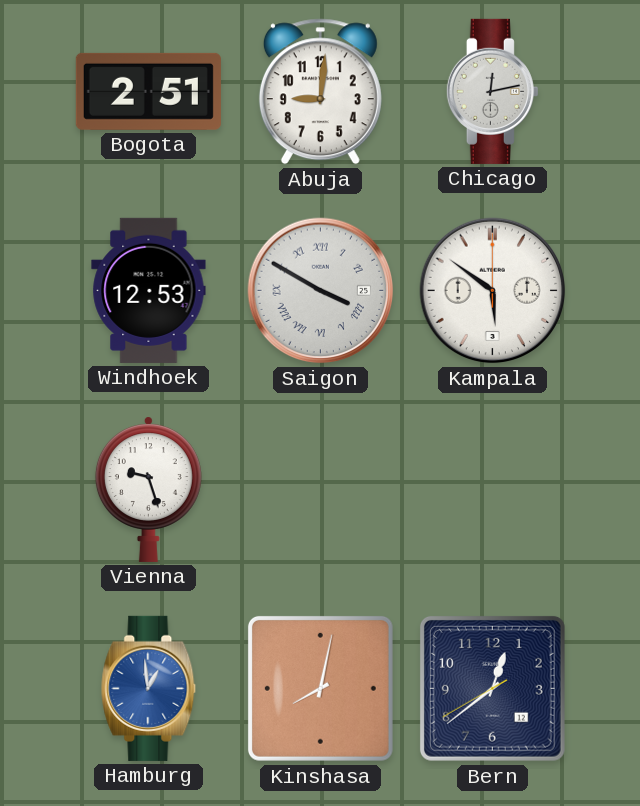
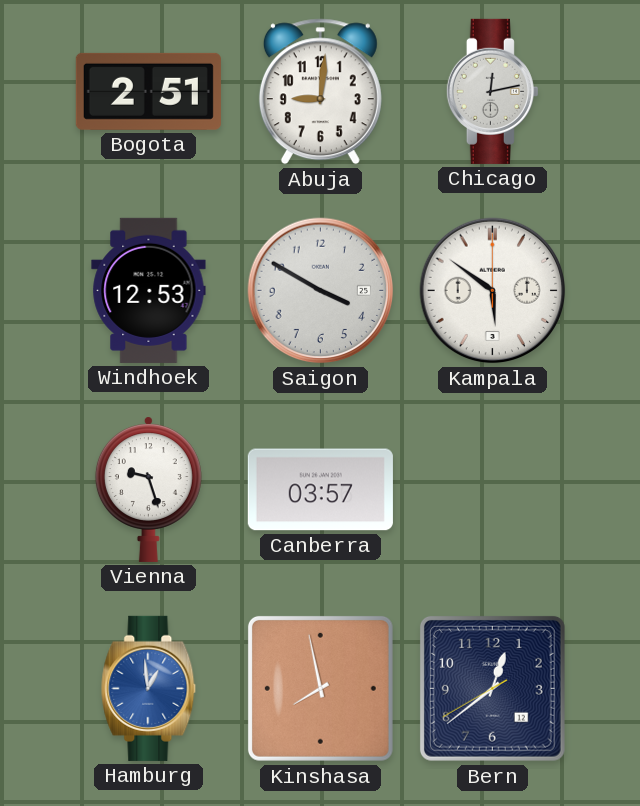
Saigon numerals: Roman -> Arabic
Canberra: none -> 03:57
Kinshasa: 8:02 -> 7:58
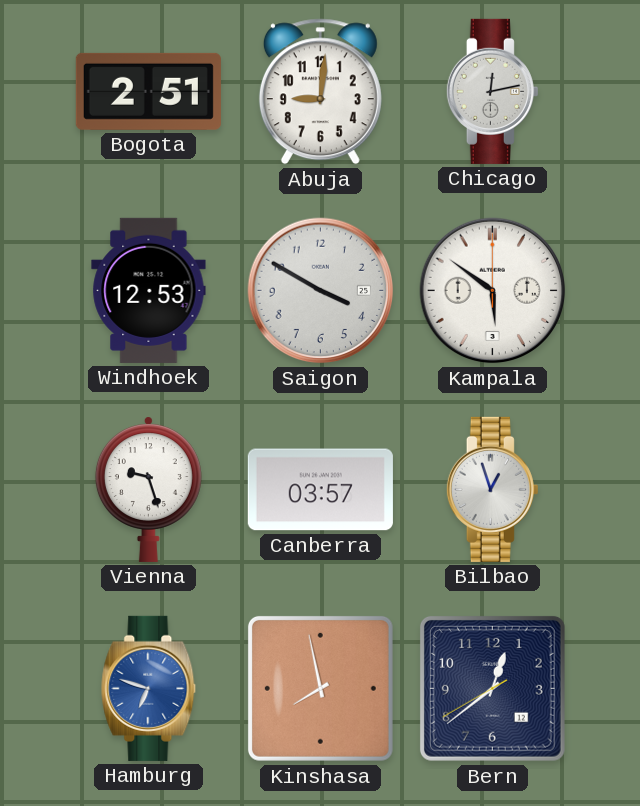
Bilbao: none -> 12:57
Hamburg: 12:59 -> 6:48
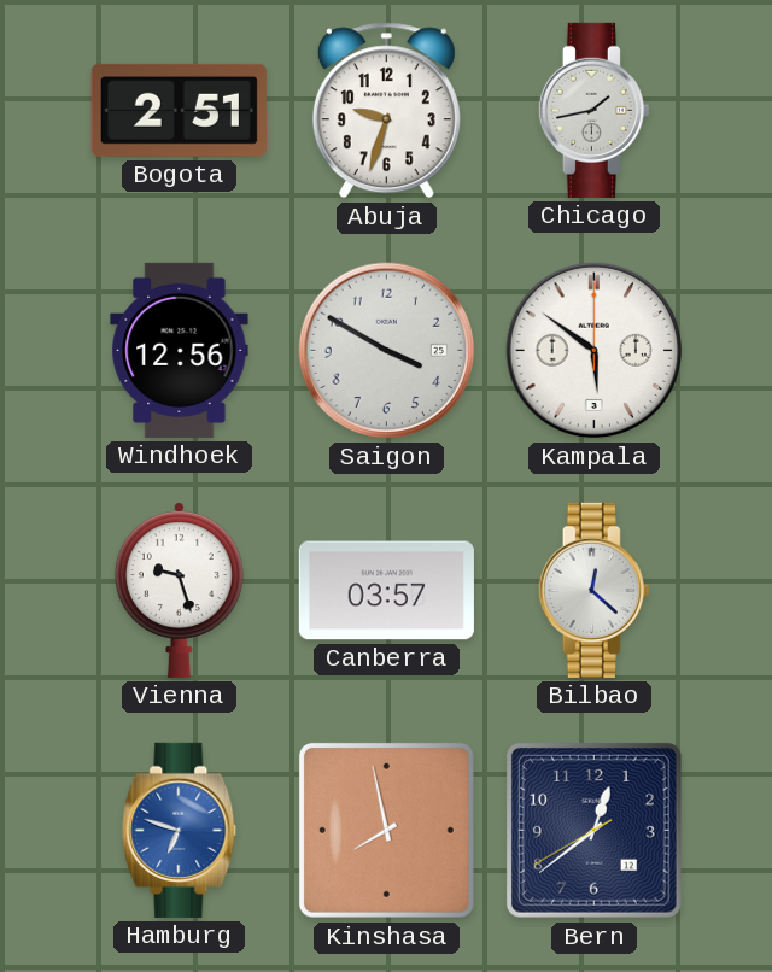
Abuja: 9:01 -> 9:33
Chicago: 12:13 -> 1:43
Windhoek: 12:53 -> 12:56
Bilbao: 12:57 -> 12:22
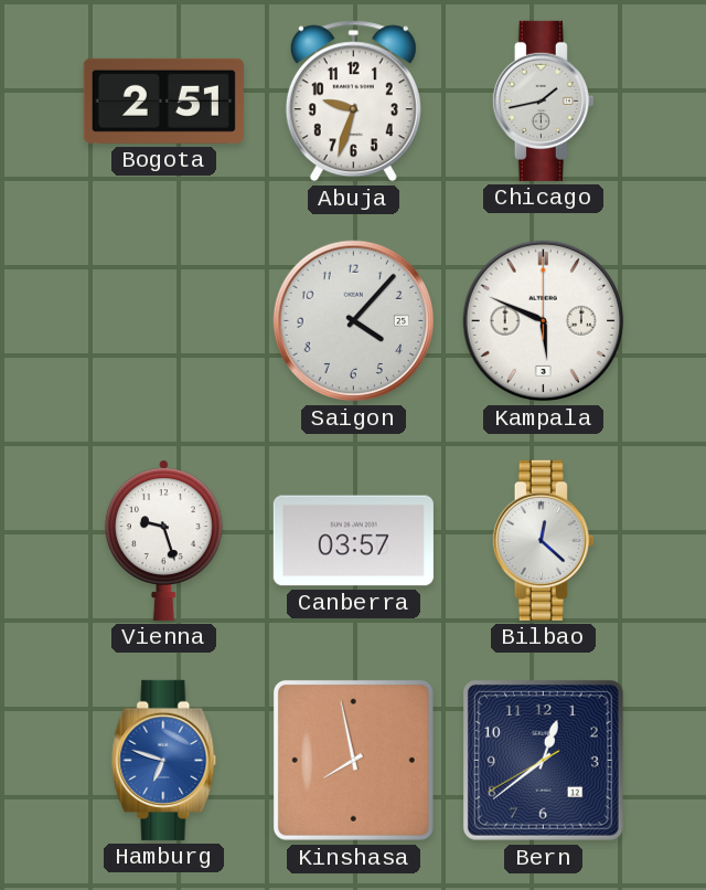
Windhoek: 12:56 -> none
Saigon: 3:50 -> 4:07
Kampala: 5:51 -> 5:49
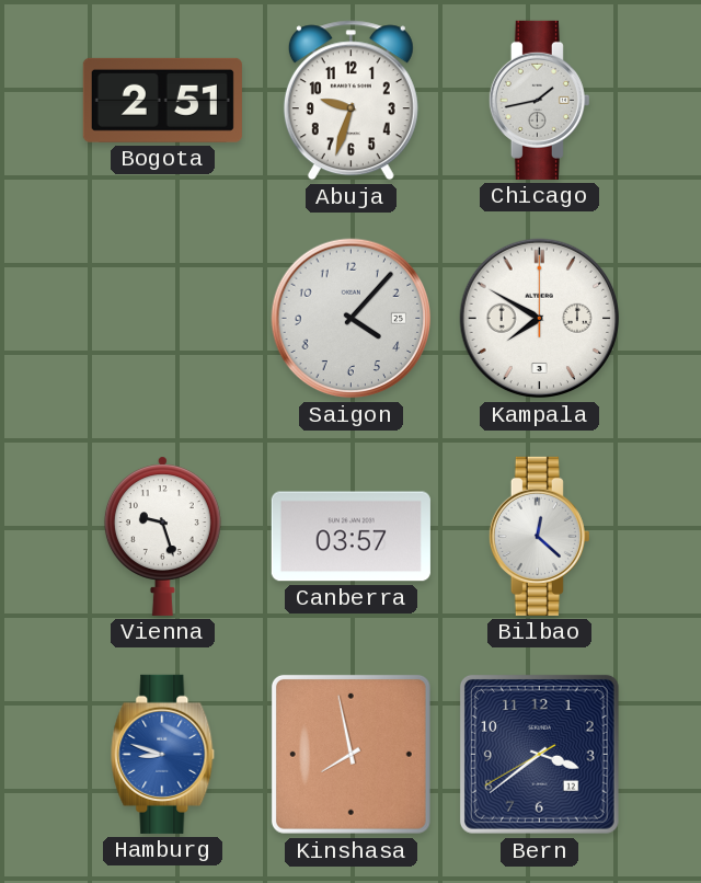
Kampala: 5:49 -> 7:50
Hamburg: 6:48 -> 8:48
Bern: 12:38 -> 3:38
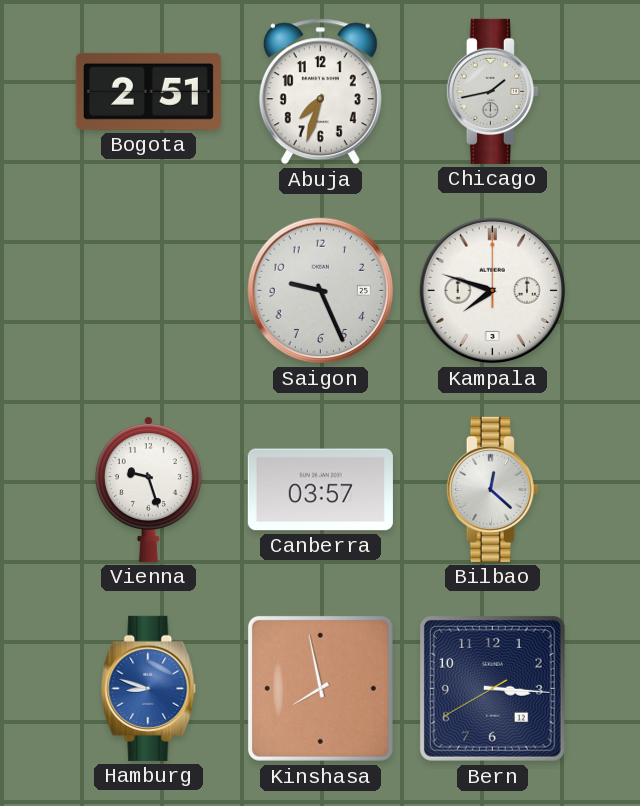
Abuja: 9:33 -> 7:33
Saigon: 4:07 -> 9:26
Kampala: 7:50 -> 7:48
Bern: 3:38 -> 3:15
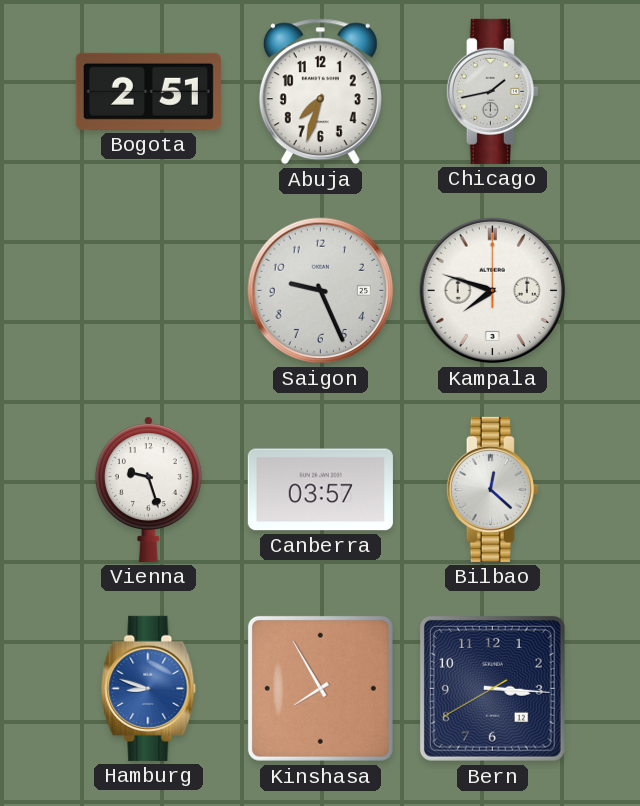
Kinshasa: 7:58 -> 7:55
